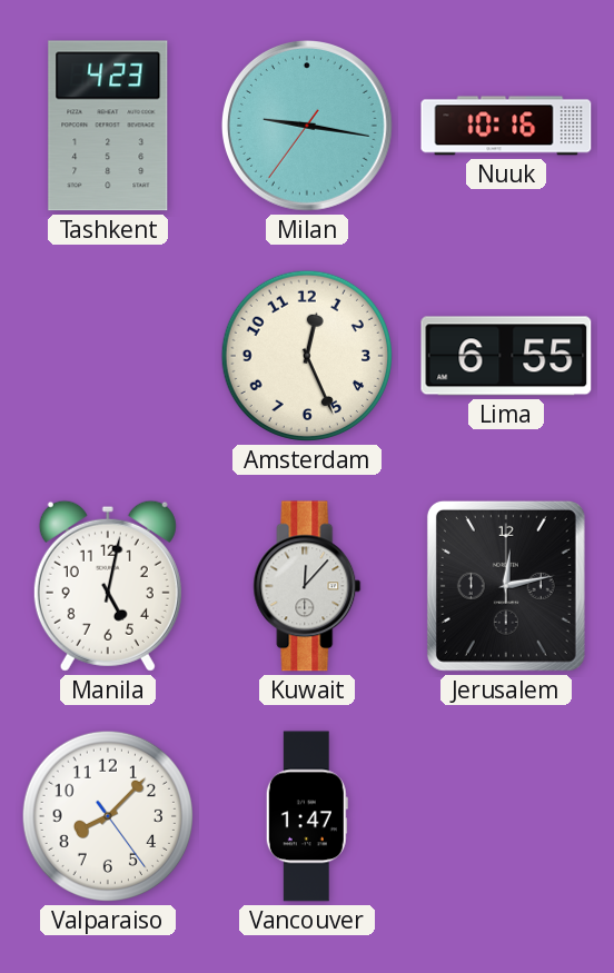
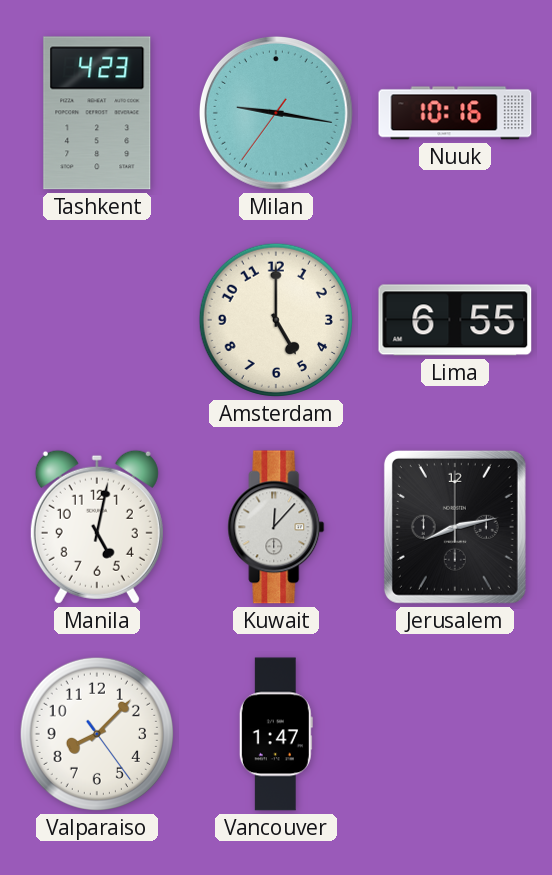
Amsterdam: 12:26 -> 5:00
Jerusalem: 12:13 -> 8:13
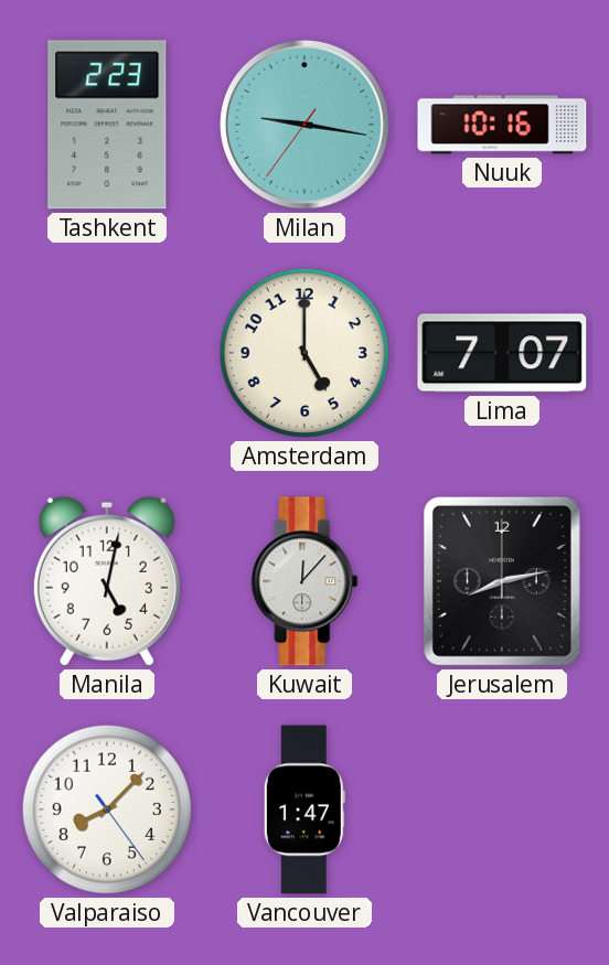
Tashkent: 4:23 -> 2:23
Lima: 6:55 -> 7:07
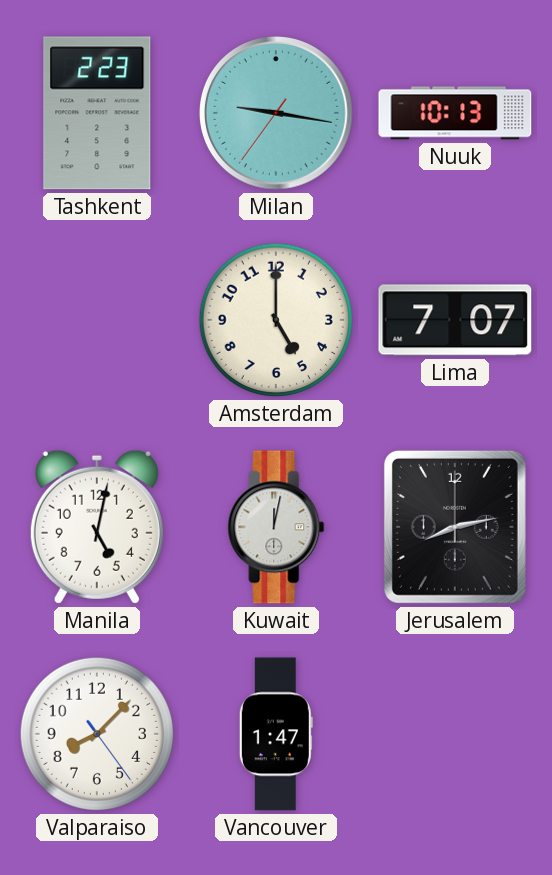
Nuuk: 10:16 -> 10:13
Kuwait: 12:07 -> 12:02
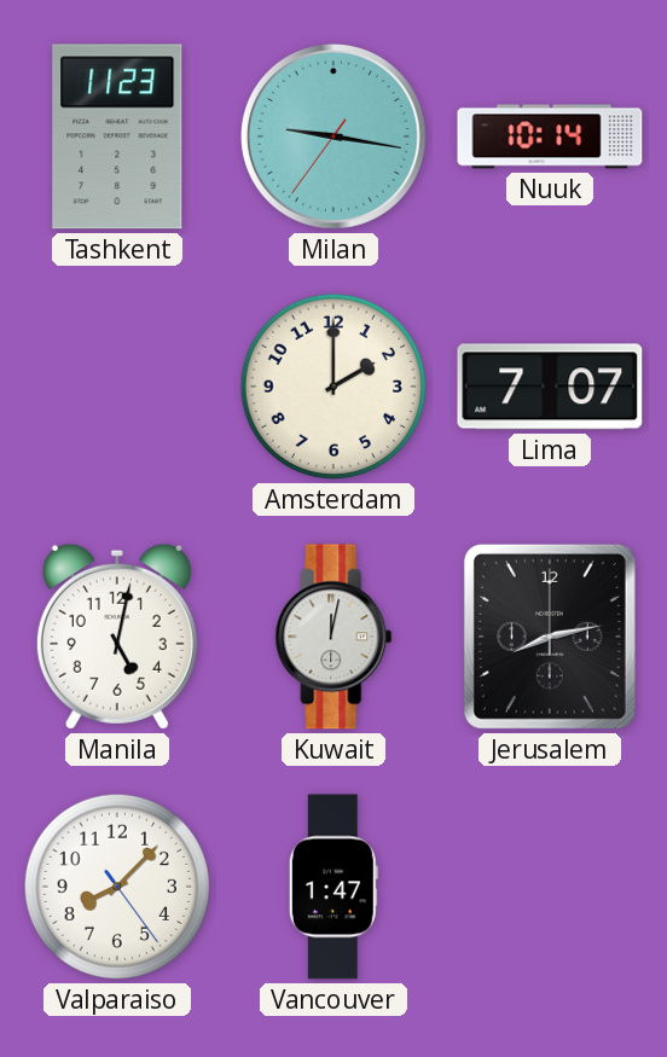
Tashkent: 2:23 -> 11:23
Nuuk: 10:13 -> 10:14
Amsterdam: 5:00 -> 2:00
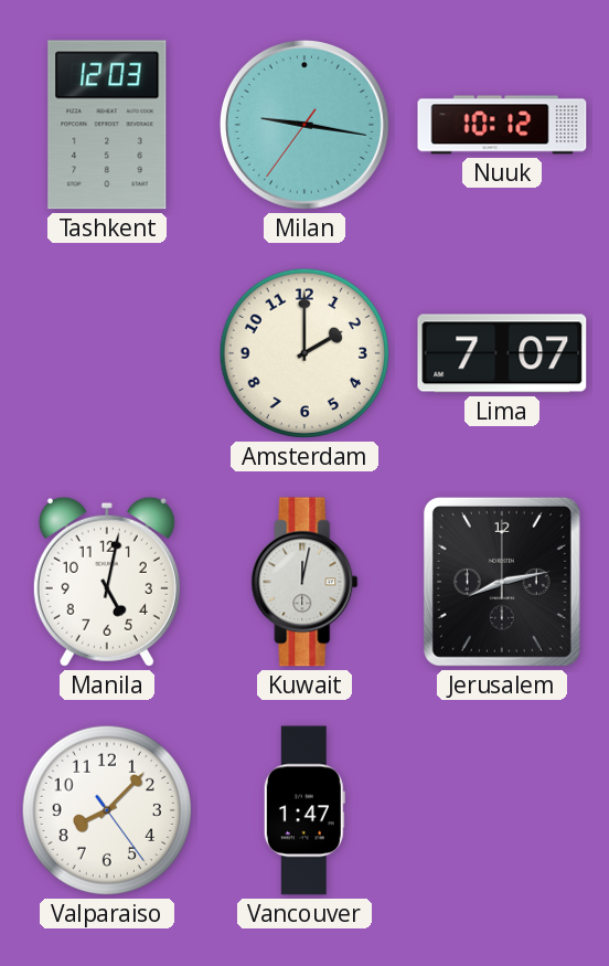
Tashkent: 11:23 -> 12:03
Nuuk: 10:14 -> 10:12
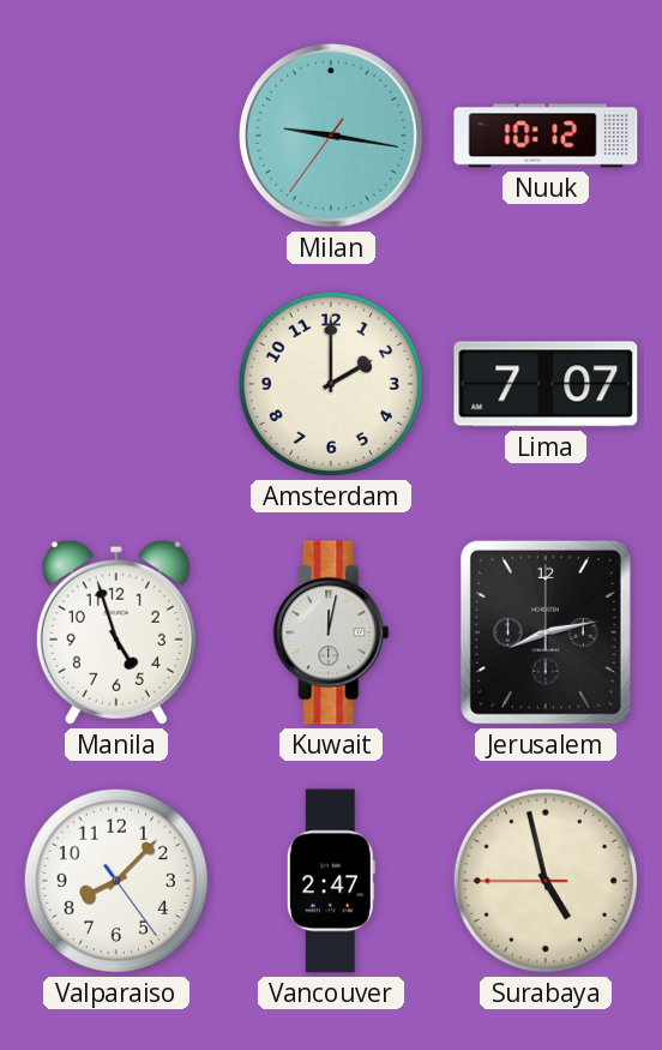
Tashkent: 12:03 -> none
Manila: 5:02 -> 4:57
Vancouver: 1:47 -> 2:47
Surabaya: none -> 4:57
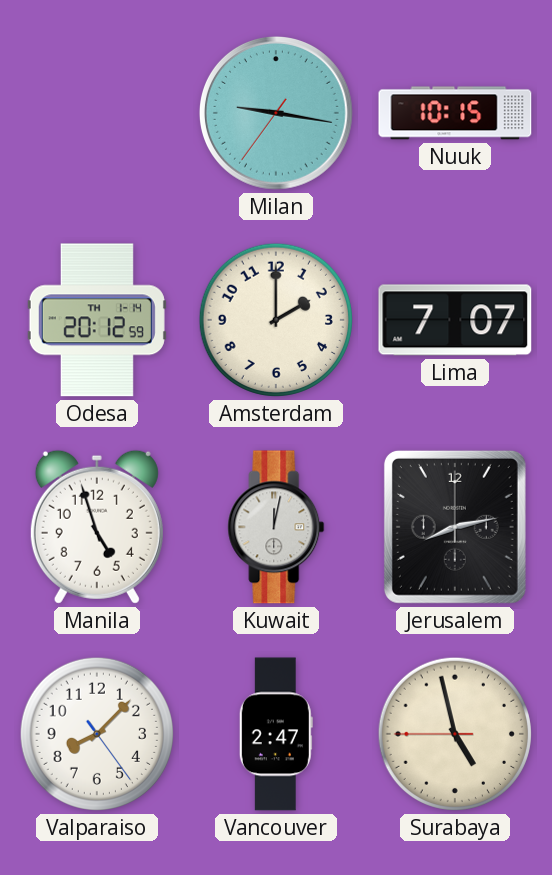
Nuuk: 10:12 -> 10:15
Odesa: none -> 20:12
